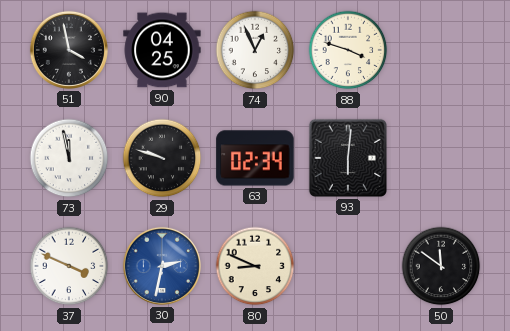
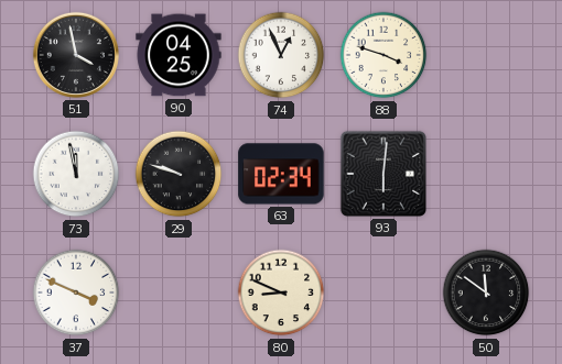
30: 2:32 -> none
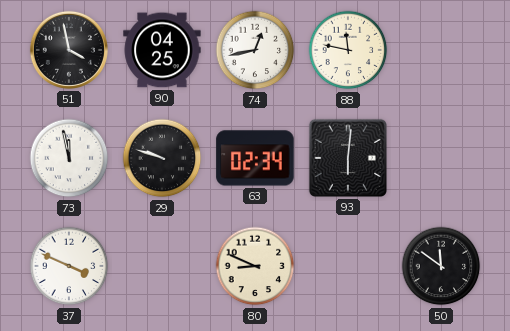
74: 12:56 -> 12:43
88: 3:48 -> 11:47
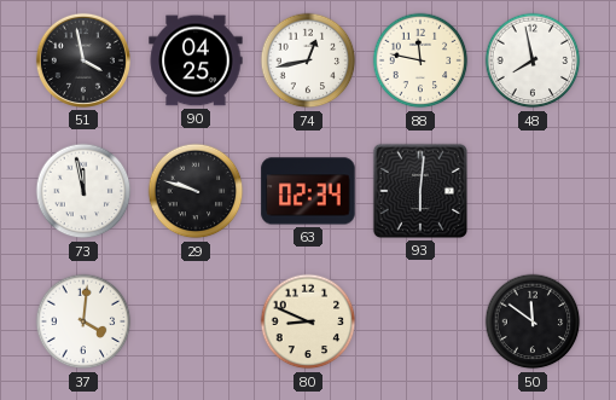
48: none -> 7:58
37: 3:49 -> 4:01
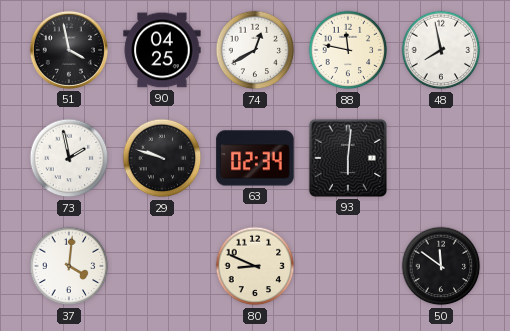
74: 12:43 -> 12:40
73: 11:58 -> 1:58
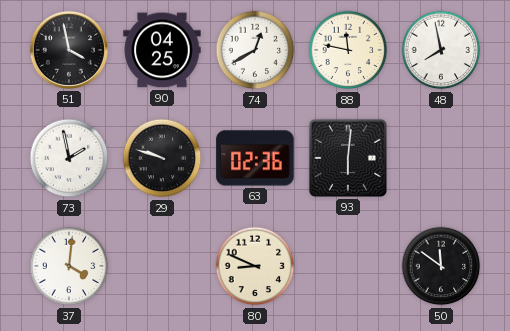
63: 02:34 -> 02:36
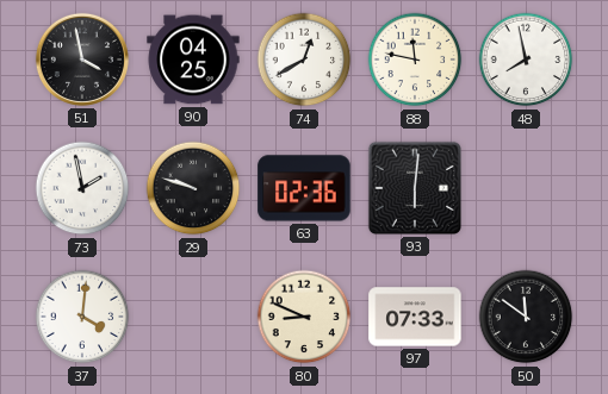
97: none -> 07:33
